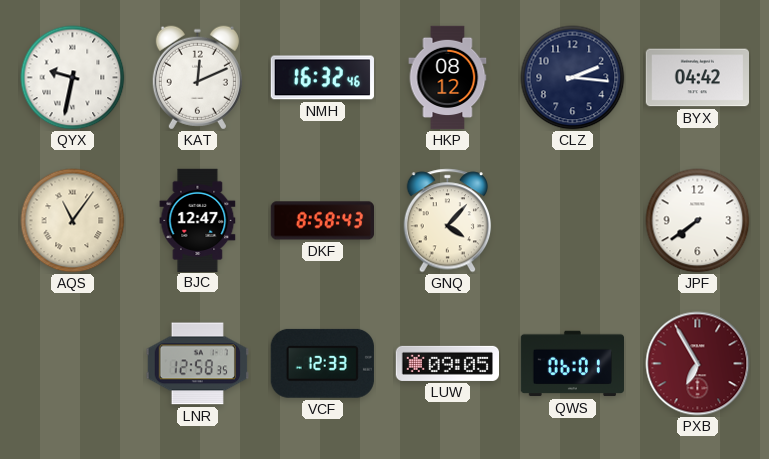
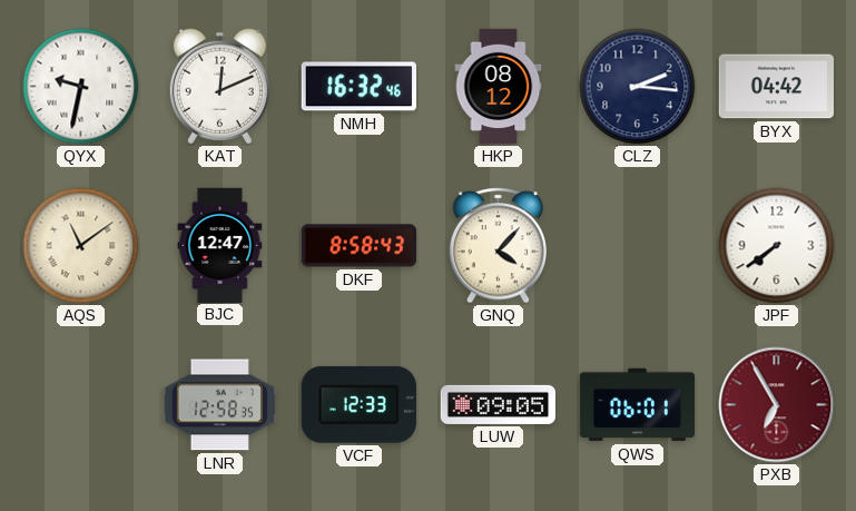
AQS: 11:06 -> 11:09
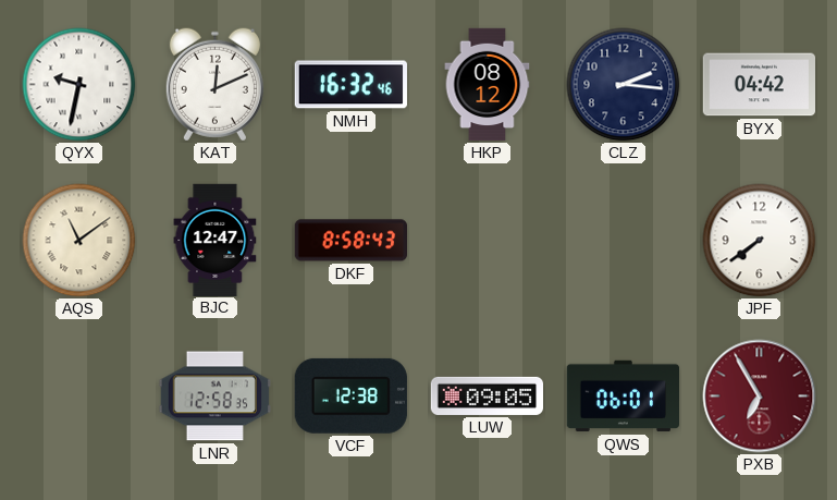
GNQ: 4:07 -> none
VCF: 12:33 -> 12:38
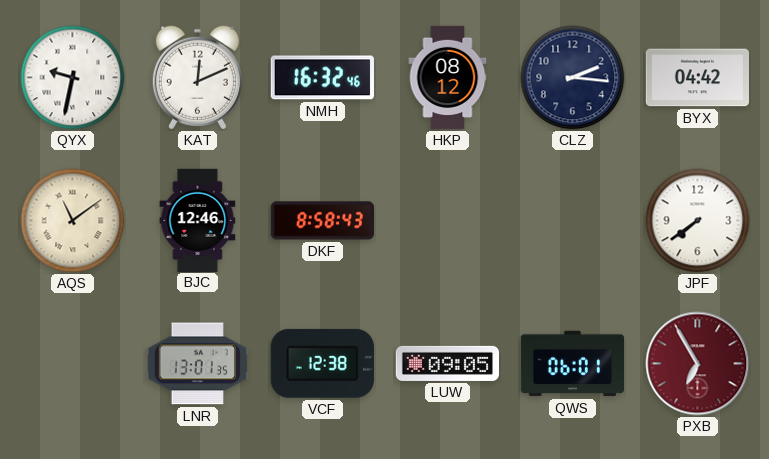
BJC: 12:47 -> 12:46
LNR: 12:58 -> 13:01
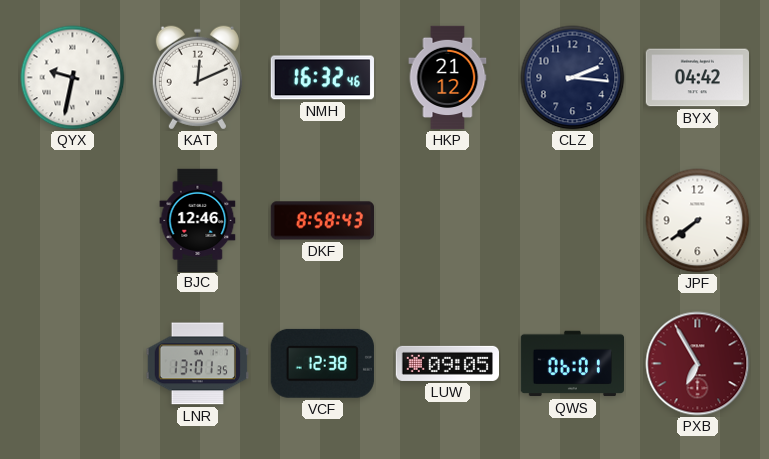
HKP: 08:12 -> 21:12
AQS: 11:09 -> none
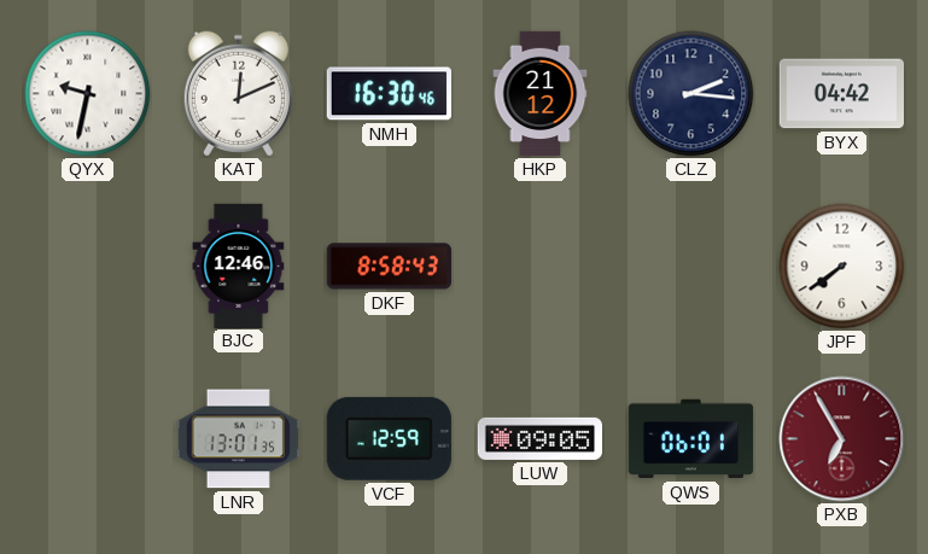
NMH: 16:32 -> 16:30
VCF: 12:38 -> 12:59
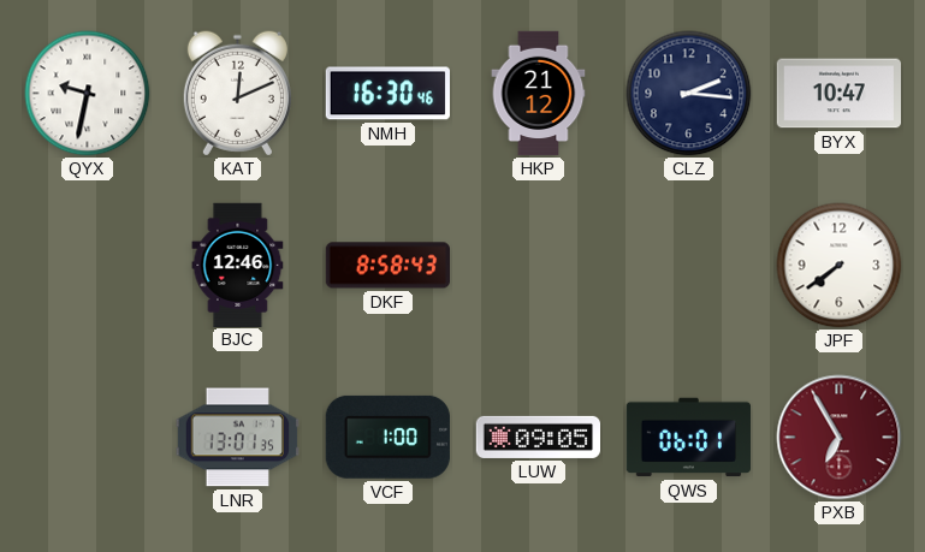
BYX: 04:42 -> 10:47
VCF: 12:59 -> 1:00
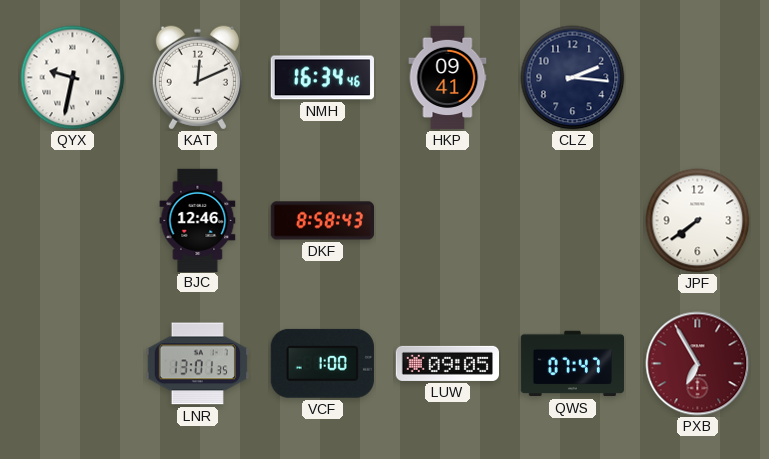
NMH: 16:30 -> 16:34
HKP: 21:12 -> 09:41
BYX: 10:47 -> none
QWS: 06:01 -> 07:47
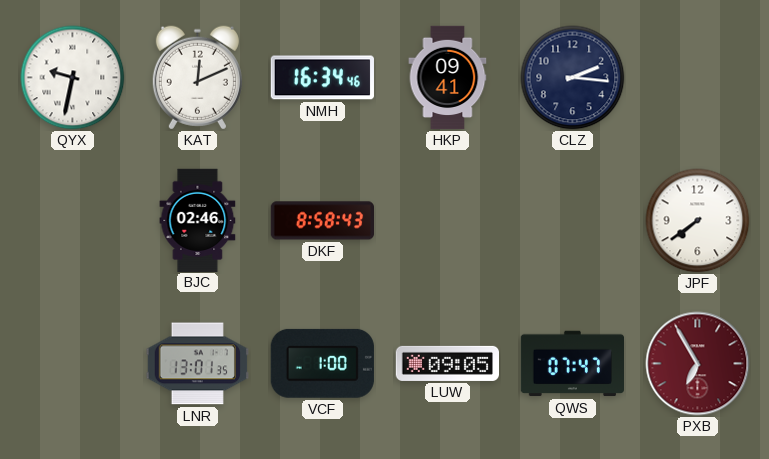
BJC: 12:46 -> 02:46
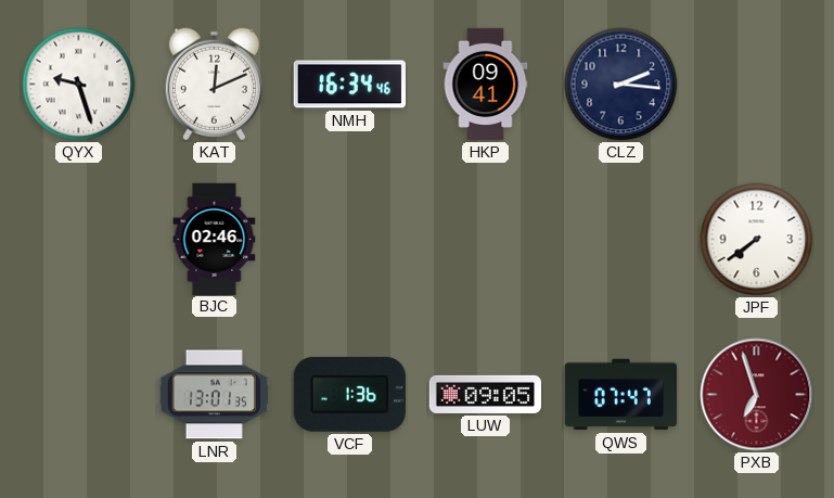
QYX: 9:32 -> 9:27
DKF: 8:58 -> none
VCF: 1:00 -> 1:36
PXB: 6:55 -> 6:57
